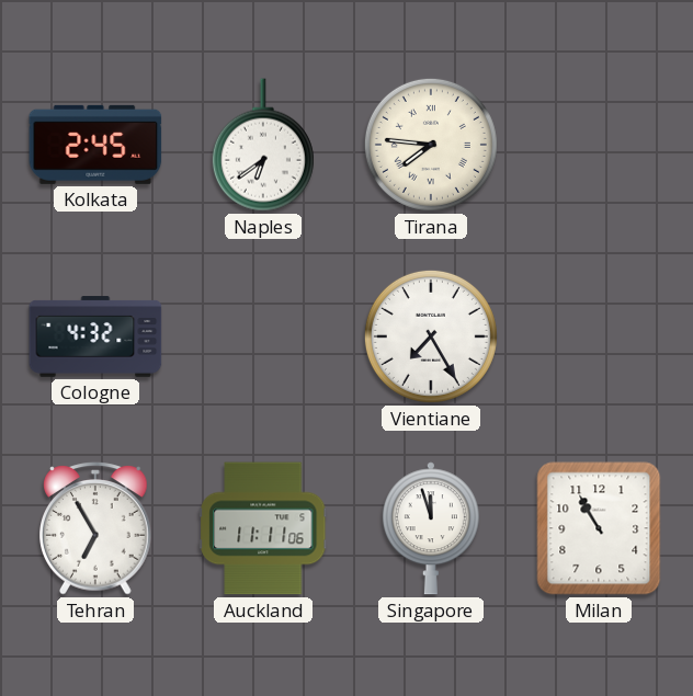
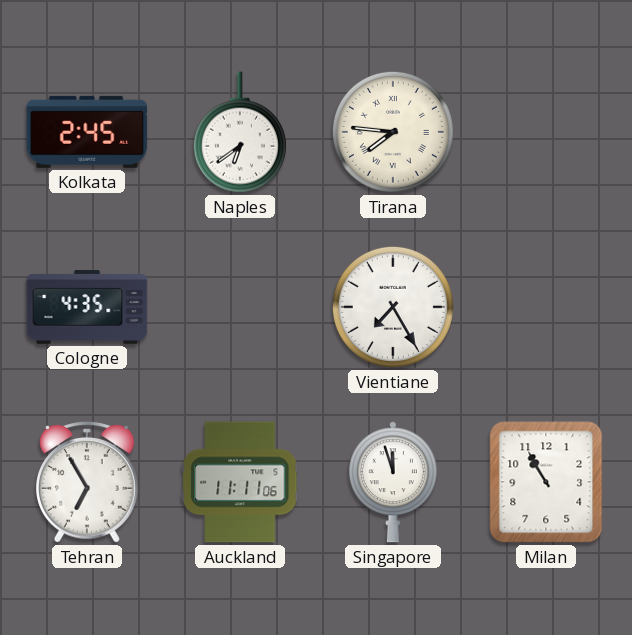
Cologne: 4:32 -> 4:35
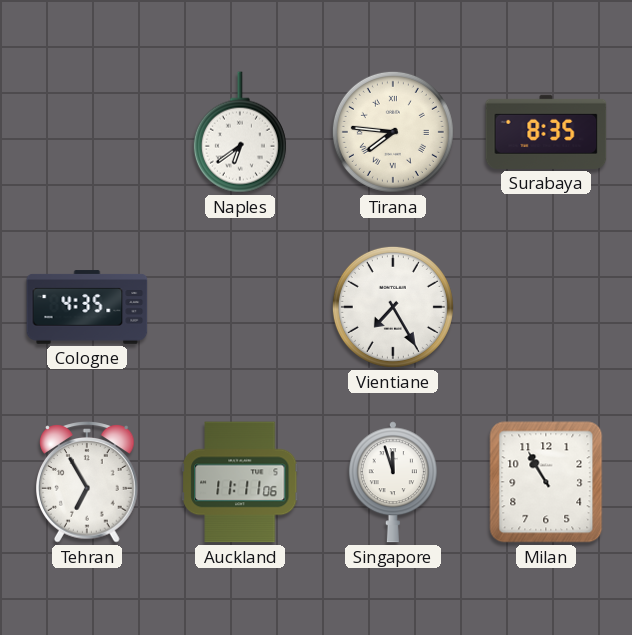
Kolkata: 2:45 -> none
Surabaya: none -> 8:35
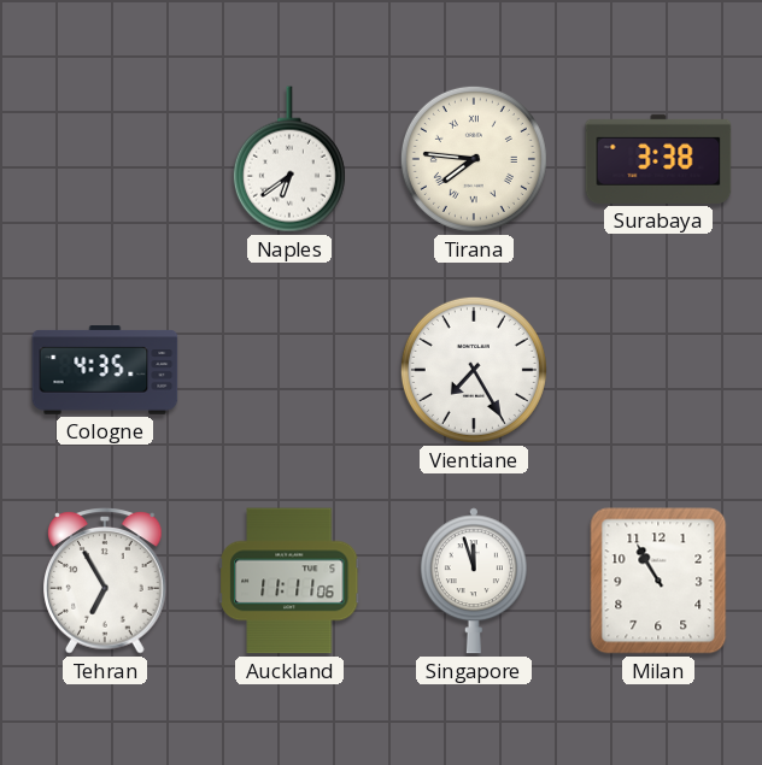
Surabaya: 8:35 -> 3:38
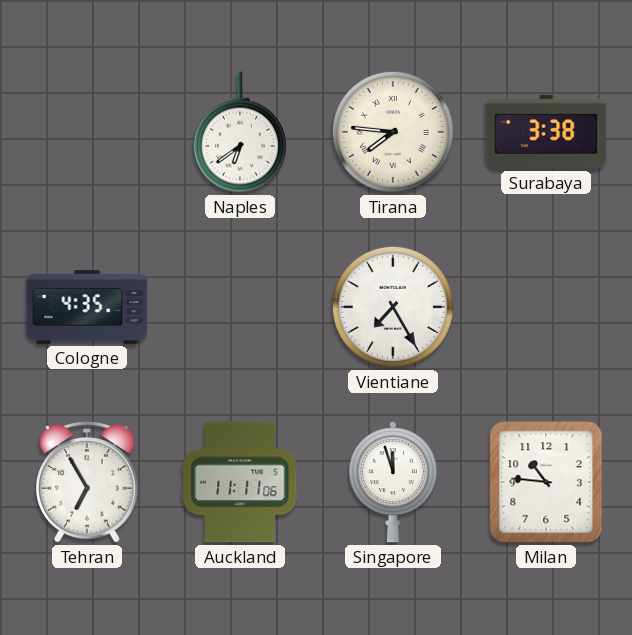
Milan: 10:55 -> 10:46
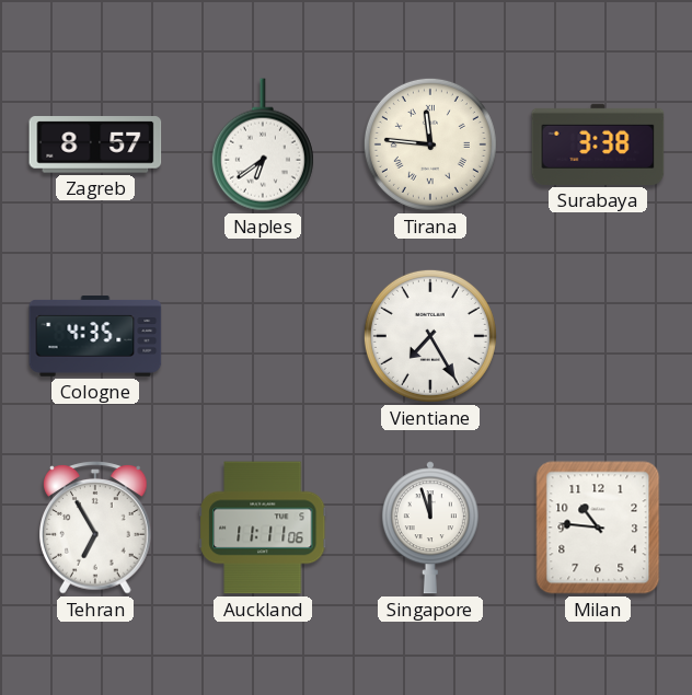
Zagreb: none -> 8:57
Tirana: 7:46 -> 11:46
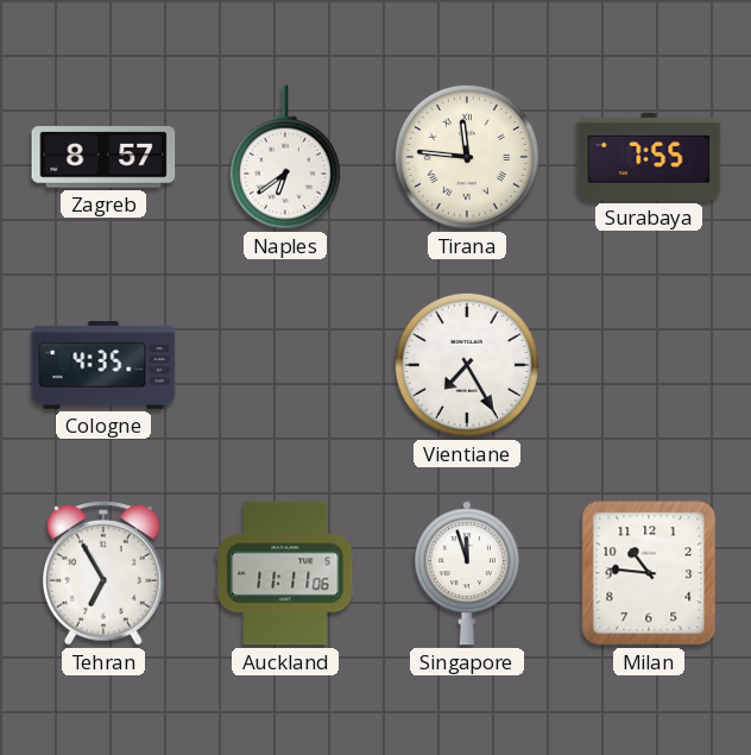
Surabaya: 3:38 -> 7:55
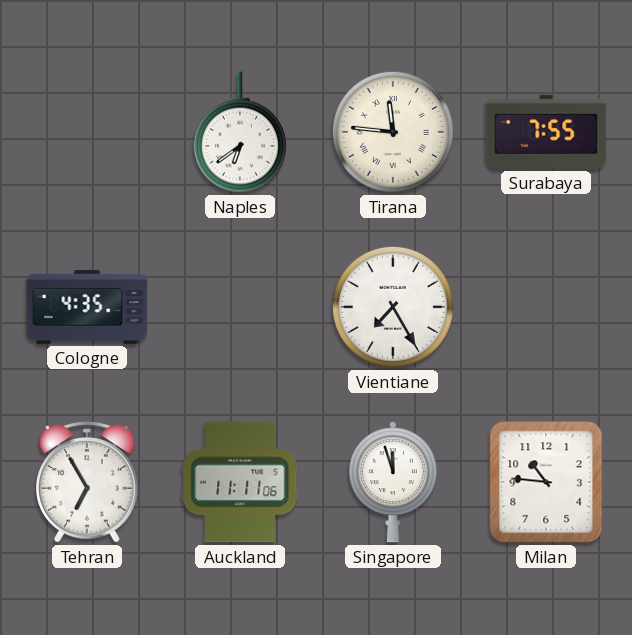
Zagreb: 8:57 -> none
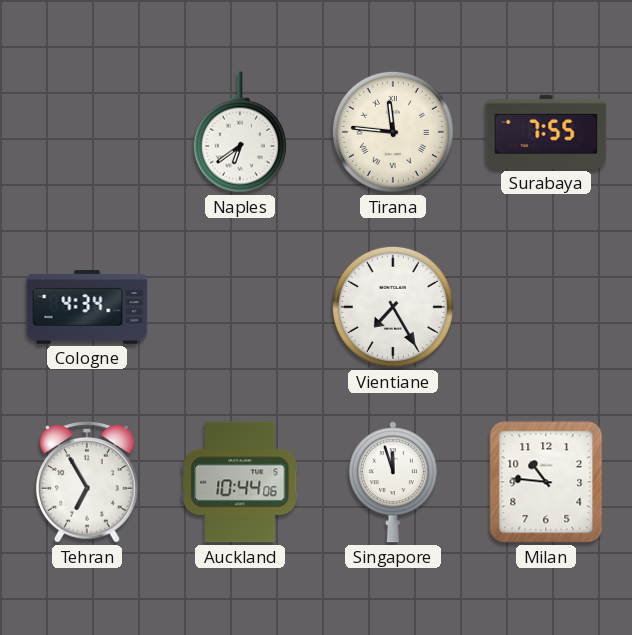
Cologne: 4:35 -> 4:34
Auckland: 11:11 -> 10:44
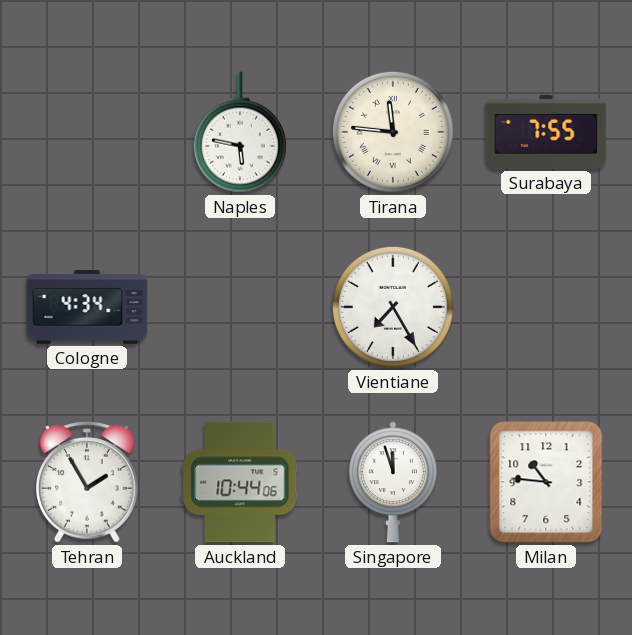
Naples: 6:39 -> 5:47
Tehran: 6:55 -> 1:55
